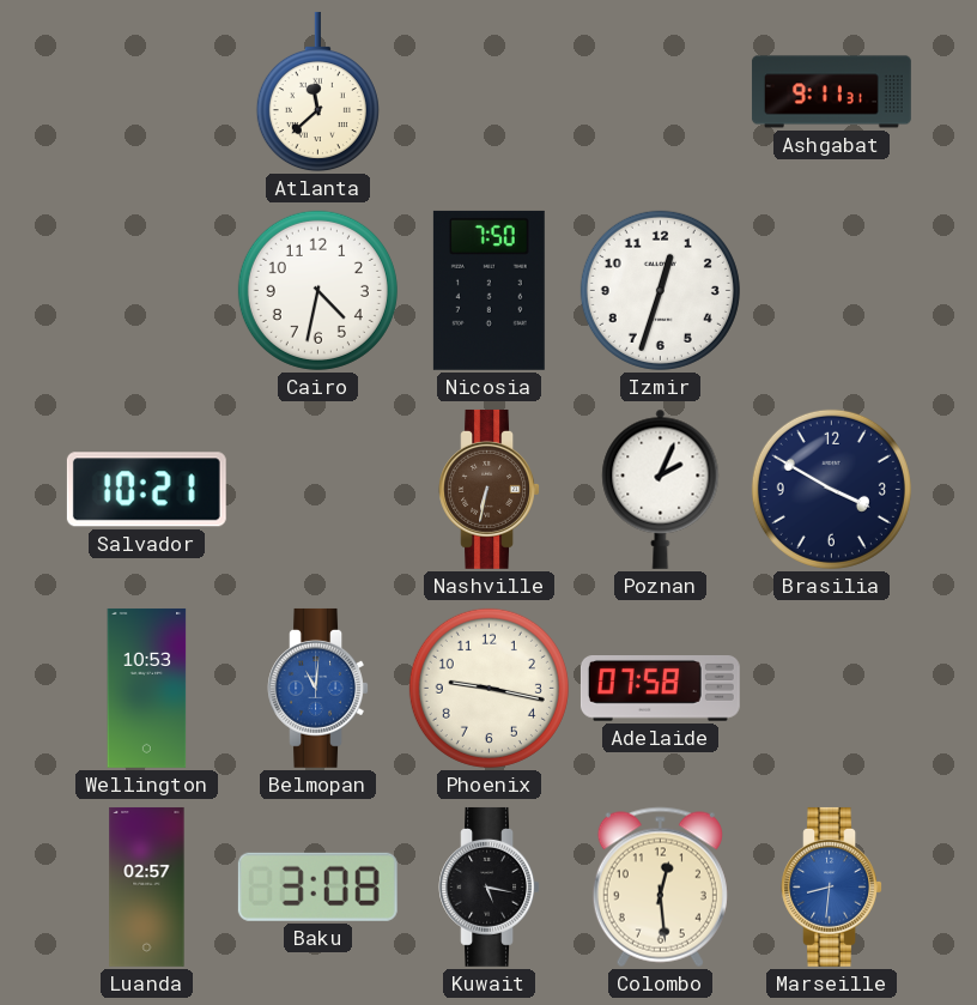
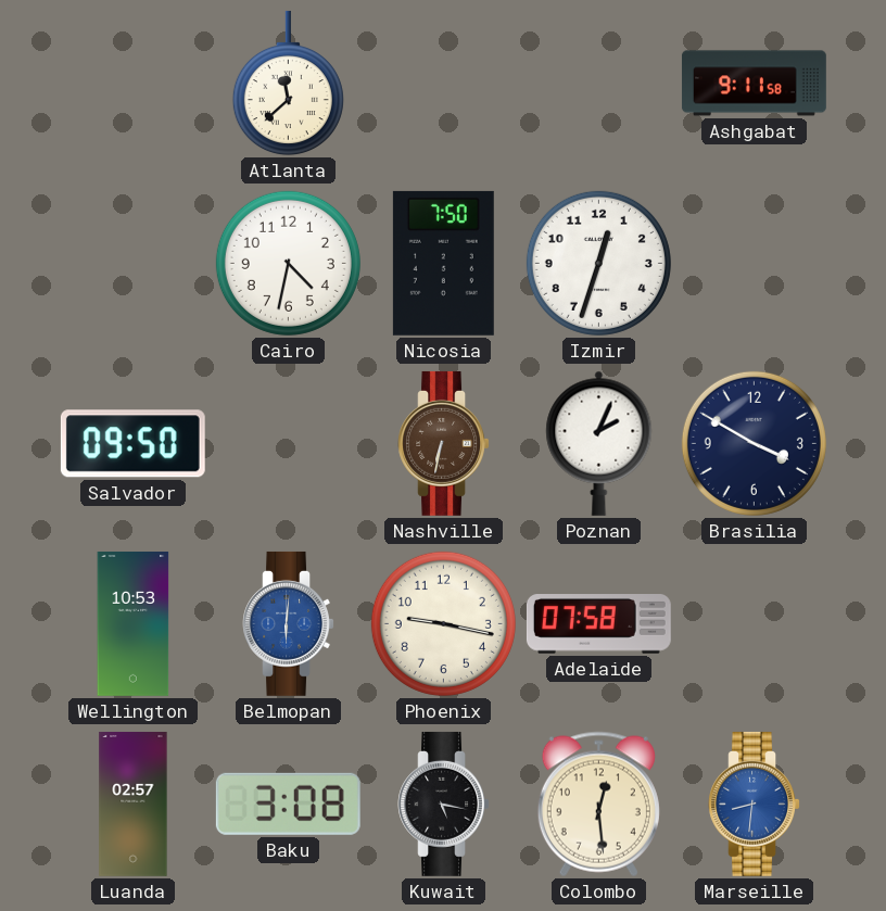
Ashgabat: 9:11:31 -> 9:11:58
Salvador: 10:21 -> 09:50
Belmopan: 11:01 -> 6:01
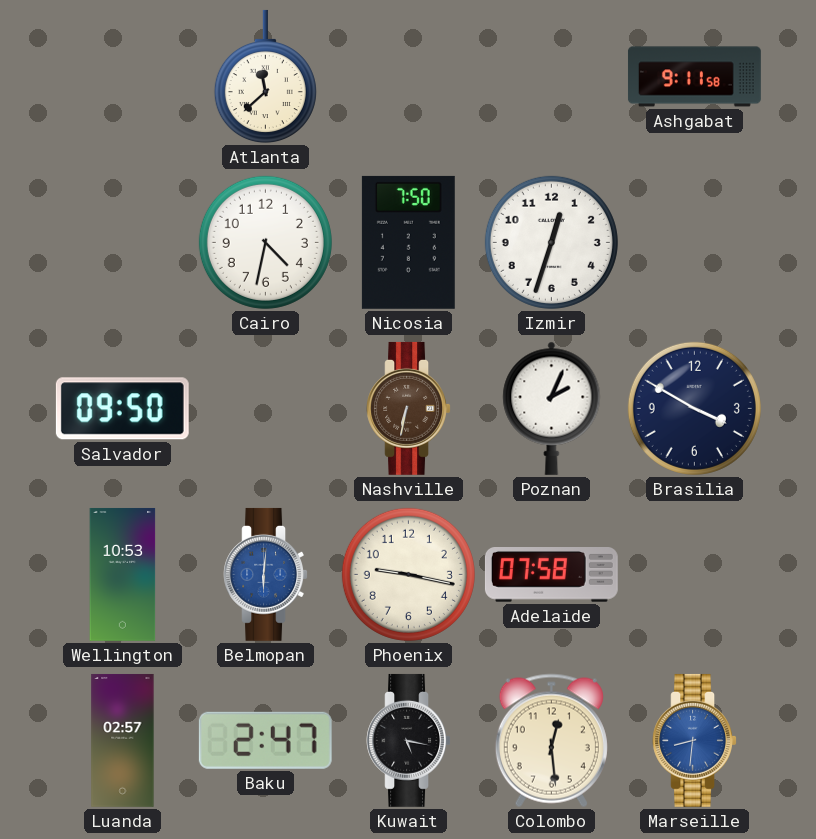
Baku: 3:08 -> 2:47
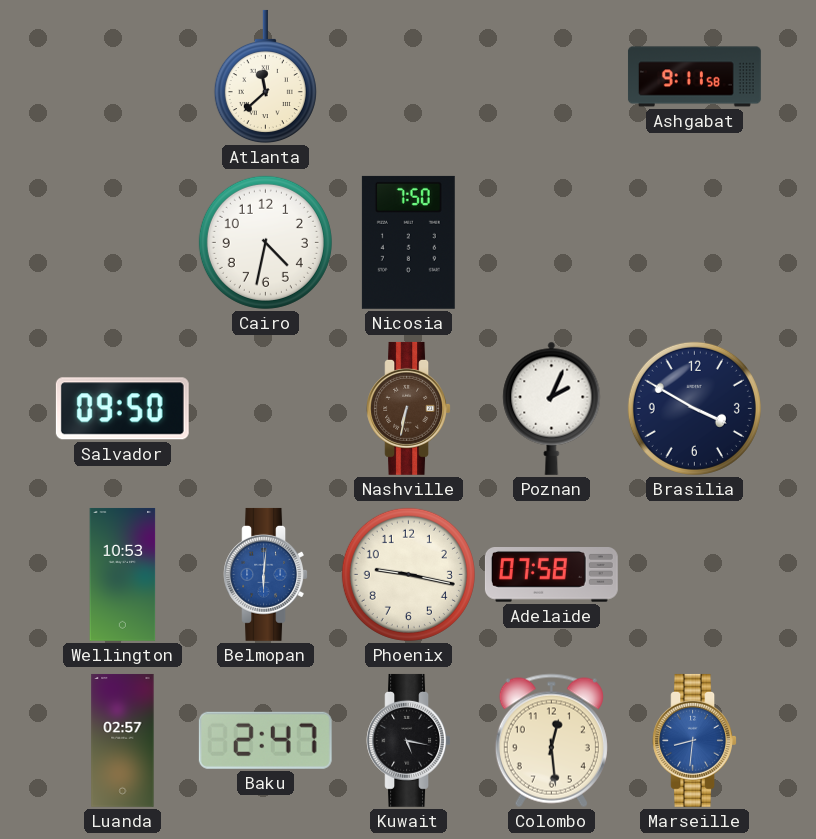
Izmir: 12:33 -> none
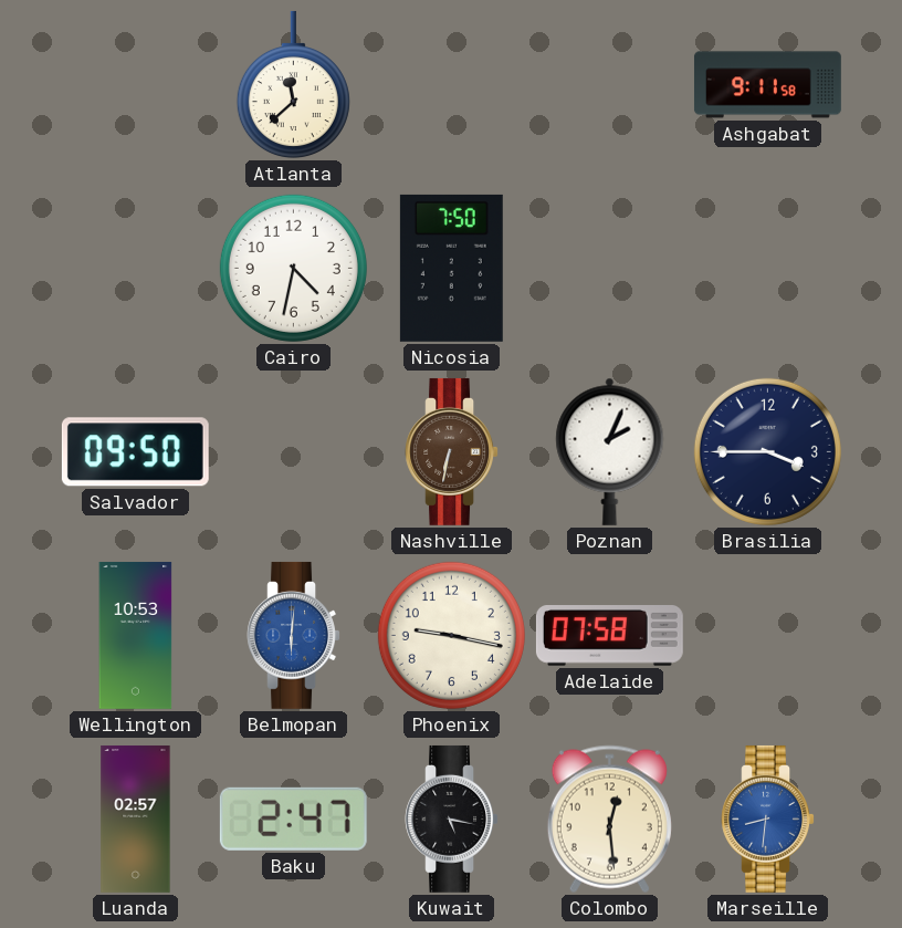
Brasilia: 3:50 -> 3:45
